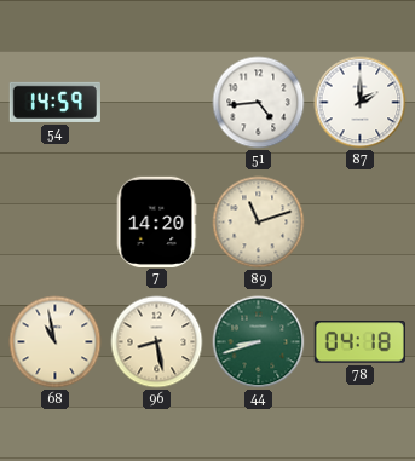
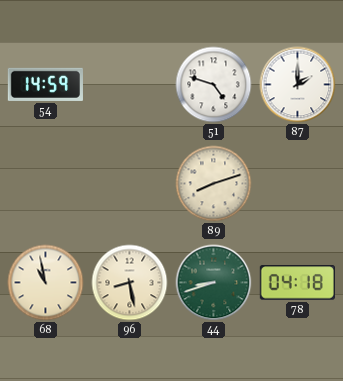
51: 4:44 -> 4:48
7: 14:20 -> none
89: 11:12 -> 8:12
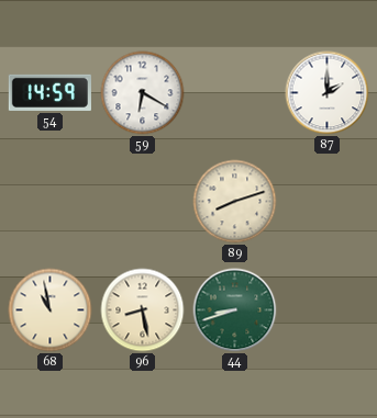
59: none -> 6:20
51: 4:48 -> none
78: 04:18 -> none
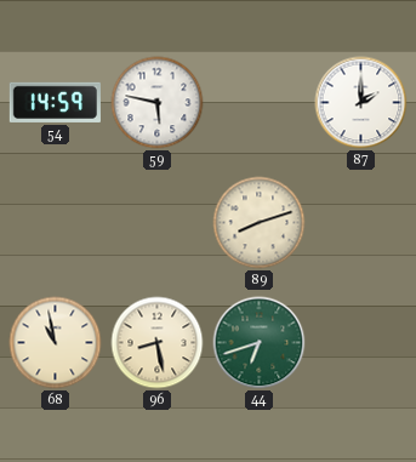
59: 6:20 -> 5:47
44: 8:42 -> 6:42
